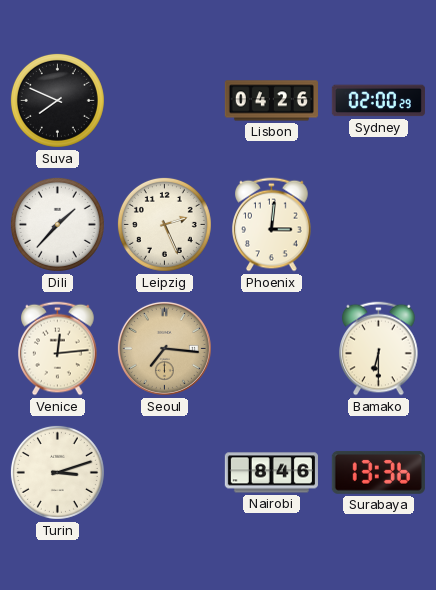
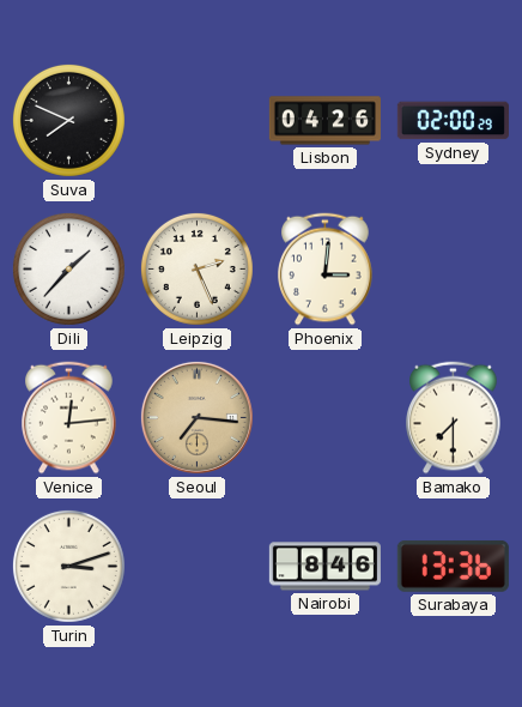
Bamako: 6:30 -> 7:30
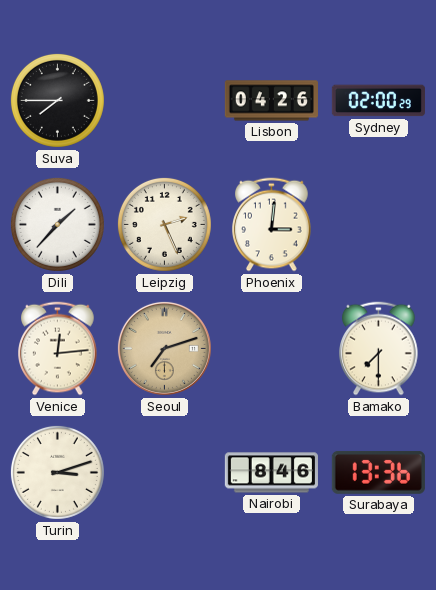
Suva: 7:49 -> 7:45
Seoul: 7:16 -> 7:12
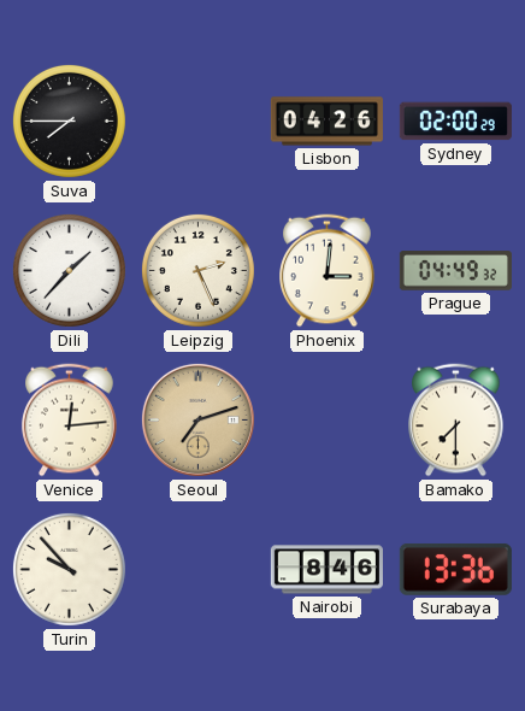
Prague: none -> 04:49
Turin: 3:12 -> 9:53
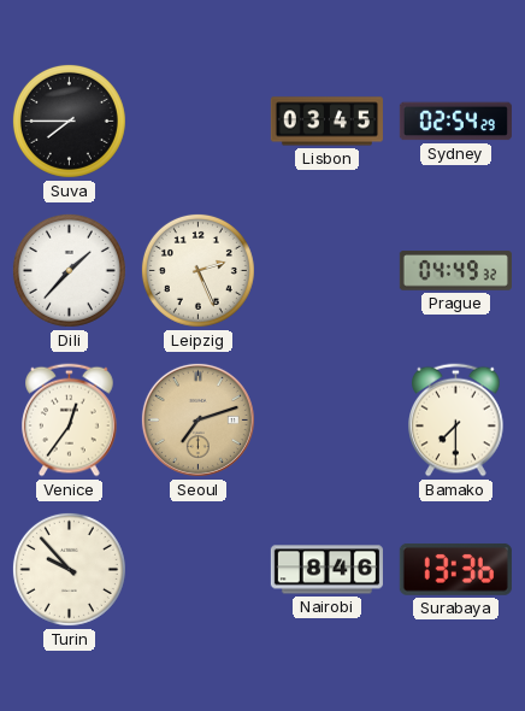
Lisbon: 04:26 -> 03:45
Sydney: 02:00 -> 02:54
Phoenix: 3:01 -> none
Venice: 12:14 -> 12:36
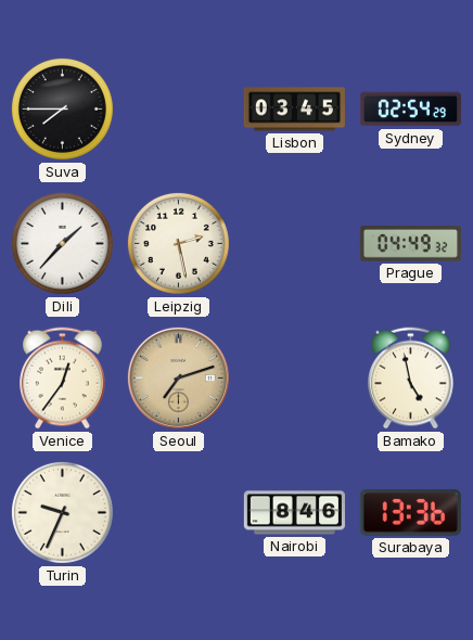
Leipzig: 2:26 -> 2:28
Bamako: 7:30 -> 4:58
Turin: 9:53 -> 9:34
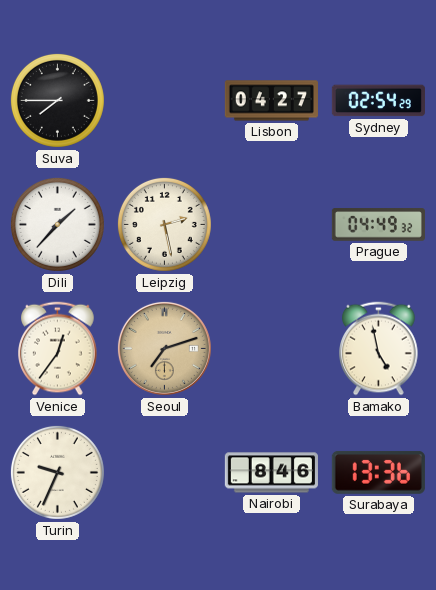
Lisbon: 03:45 -> 04:27
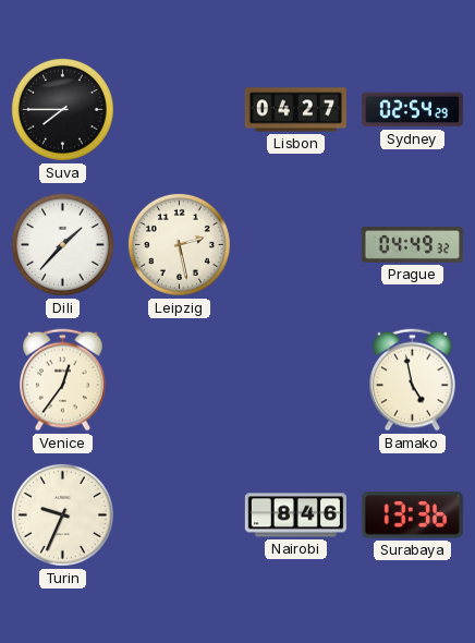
Seoul: 7:12 -> none
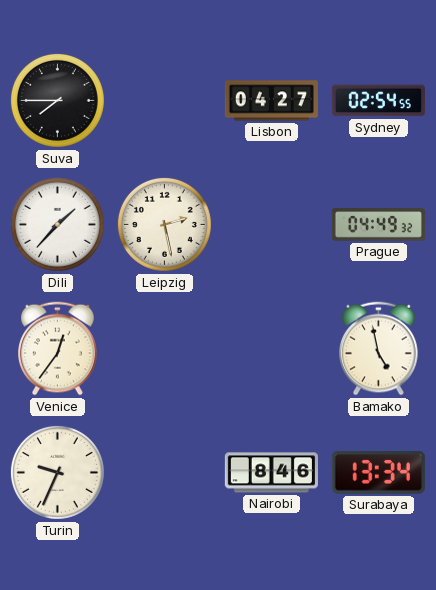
Sydney: 02:54:29 -> 02:54:55
Surabaya: 13:36 -> 13:34
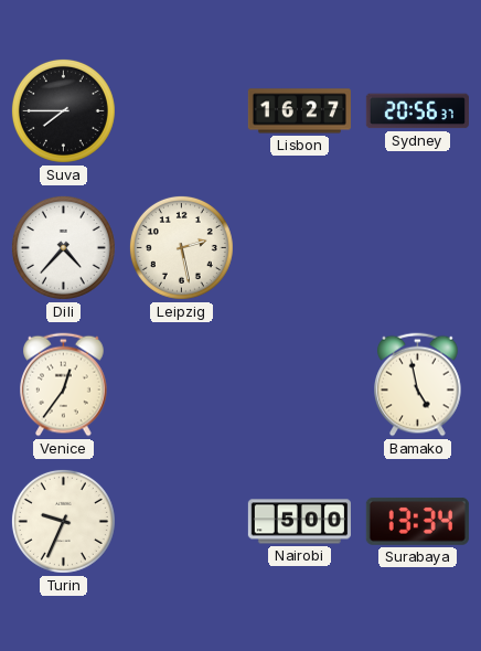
Lisbon: 04:27 -> 16:27
Sydney: 02:54 -> 20:56
Dili: 1:37 -> 4:37
Prague: 04:49 -> none
Nairobi: 8:46 -> 5:00
